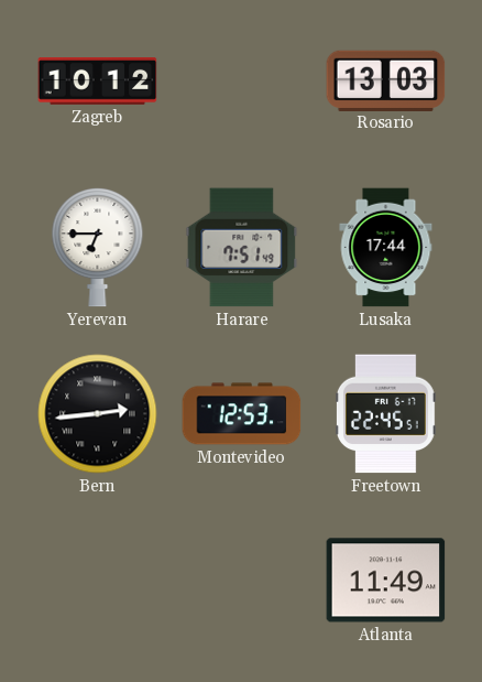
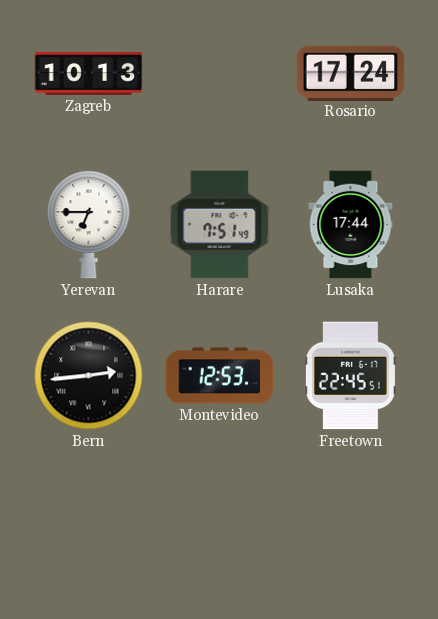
Zagreb: 10:12 -> 10:13
Rosario: 13:03 -> 17:24
Atlanta: 11:49 -> none
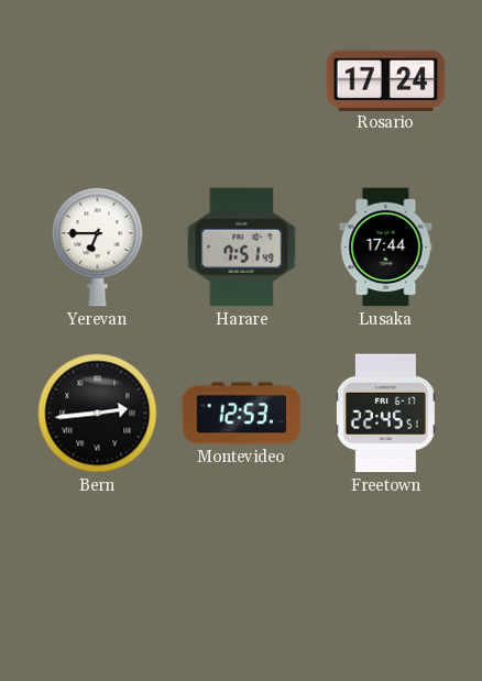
Zagreb: 10:13 -> none
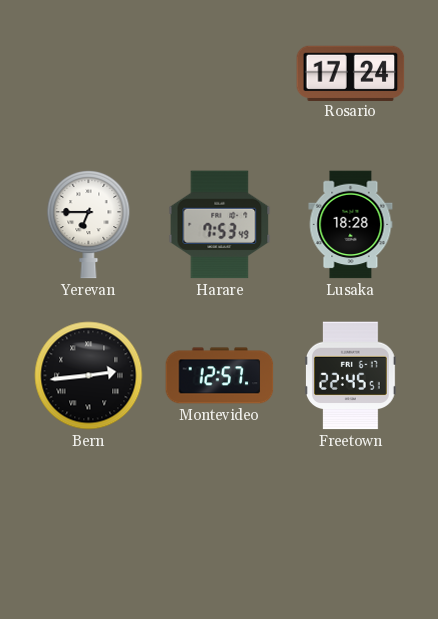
Harare: 7:51 -> 7:53
Lusaka: 17:44 -> 18:28
Montevideo: 12:53 -> 12:57
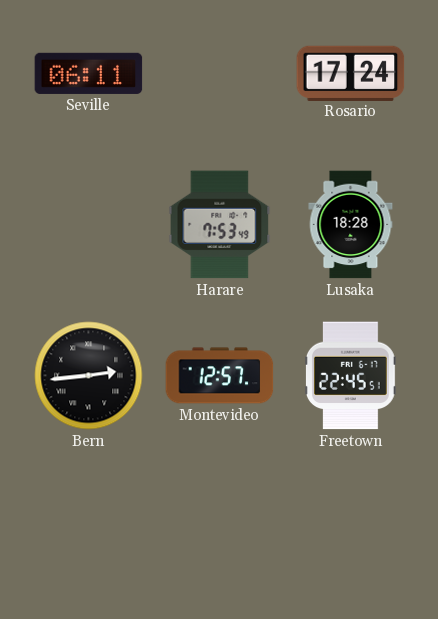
Seville: none -> 06:11
Yerevan: 6:45 -> none
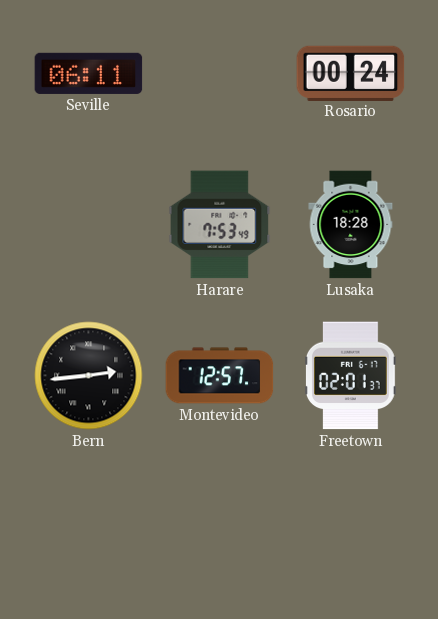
Rosario: 17:24 -> 00:24
Freetown: 22:45 -> 02:01
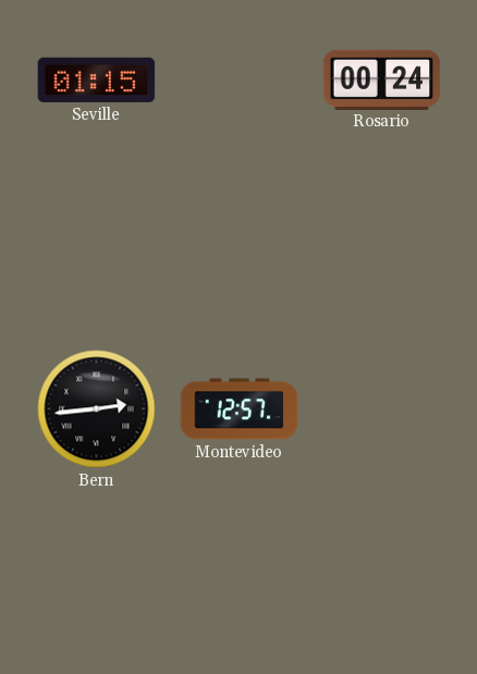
Seville: 06:11 -> 01:15
Harare: 7:53 -> none
Lusaka: 18:28 -> none
Freetown: 02:01 -> none
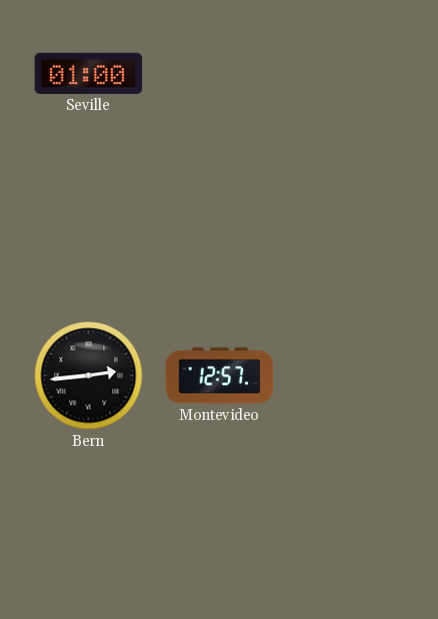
Seville: 01:15 -> 01:00
Rosario: 00:24 -> none
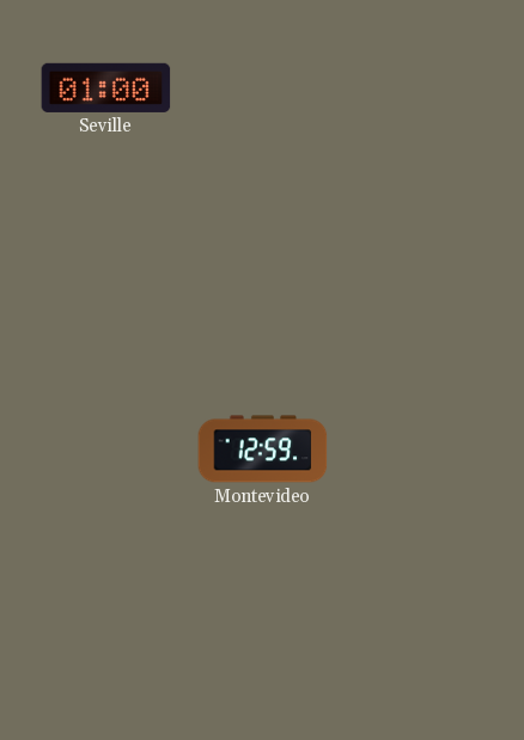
Bern: 2:44 -> none
Montevideo: 12:57 -> 12:59
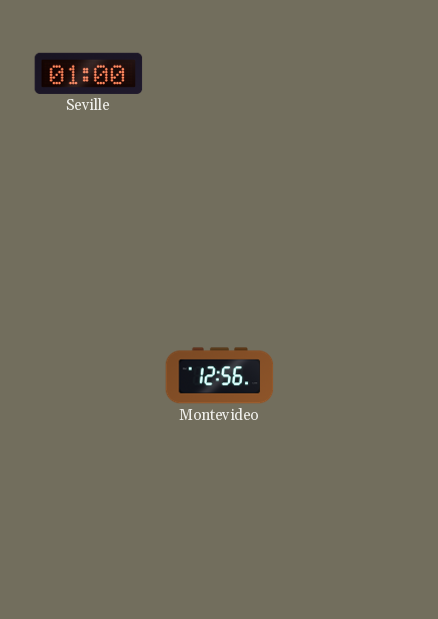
Montevideo: 12:59 -> 12:56
